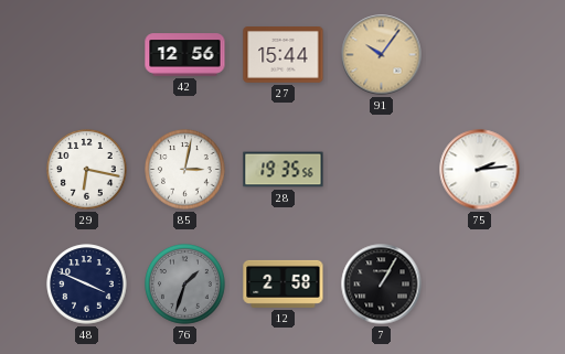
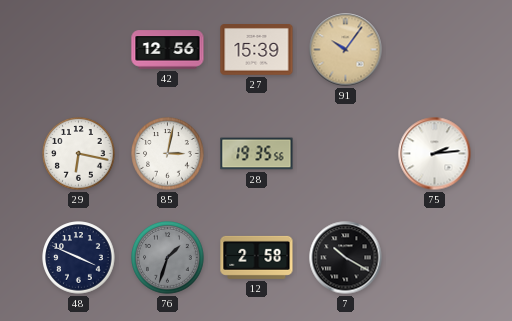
27: 15:44 -> 15:39
7: 1:05 -> 10:20
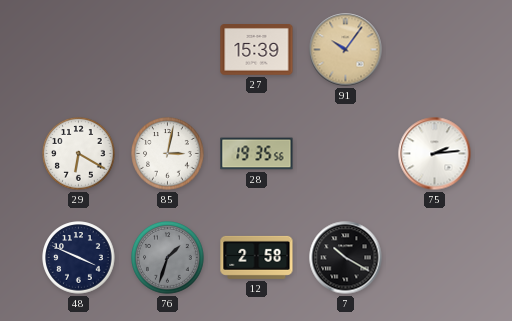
42: 12:56 -> none
29: 6:17 -> 6:20
